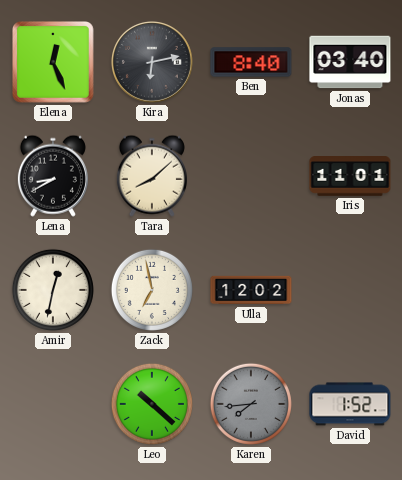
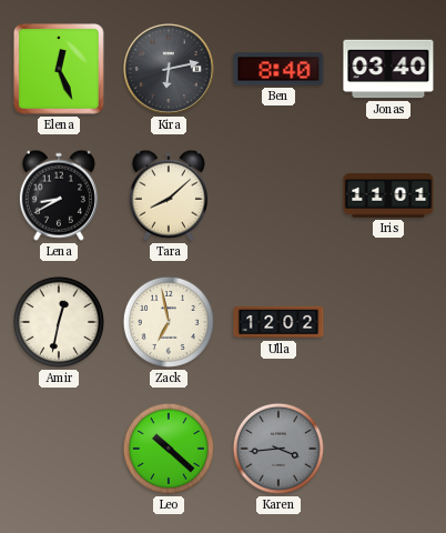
Karen: 7:44 -> 3:44
David: 1:52 -> none
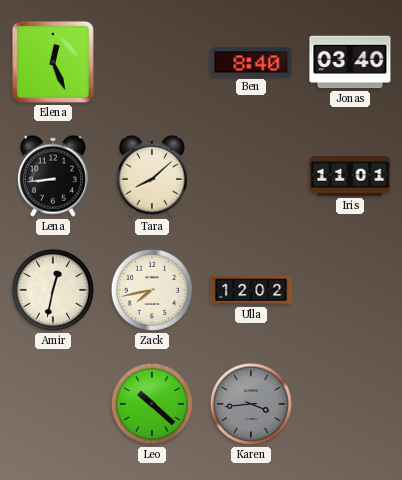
Kira: 6:13 -> none
Lena: 8:40 -> 8:44
Zack: 6:58 -> 7:43
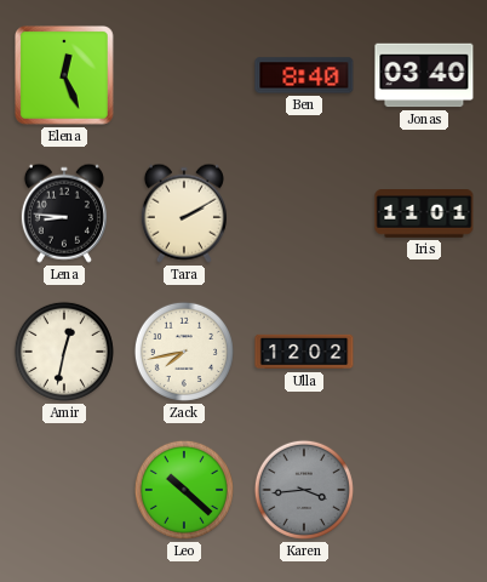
Lena: 8:44 -> 8:46
Tara: 8:08 -> 2:10
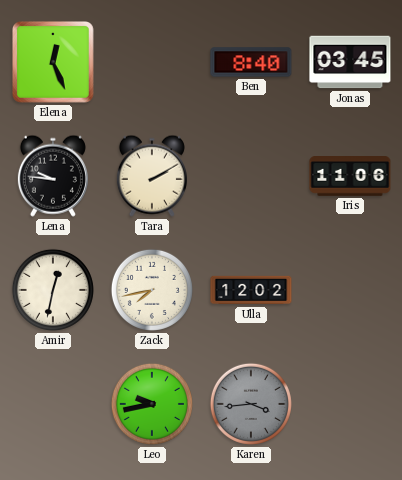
Jonas: 03:40 -> 03:45
Lena: 8:46 -> 9:46
Iris: 11:01 -> 11:06
Leo: 10:22 -> 9:43
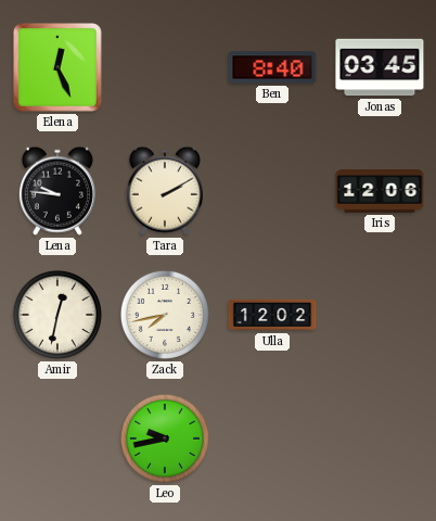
Iris: 11:06 -> 12:06
Karen: 3:44 -> none
